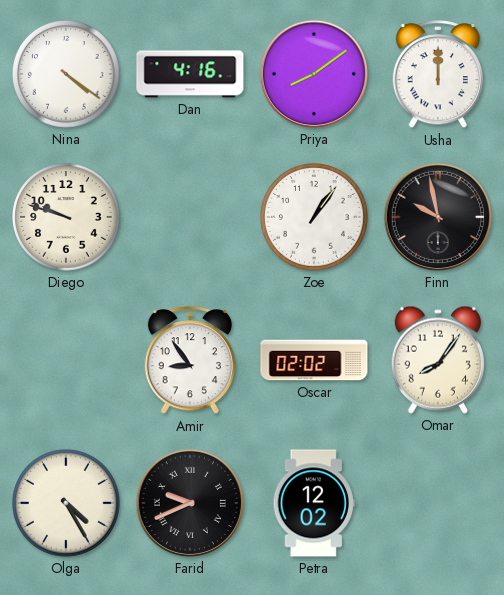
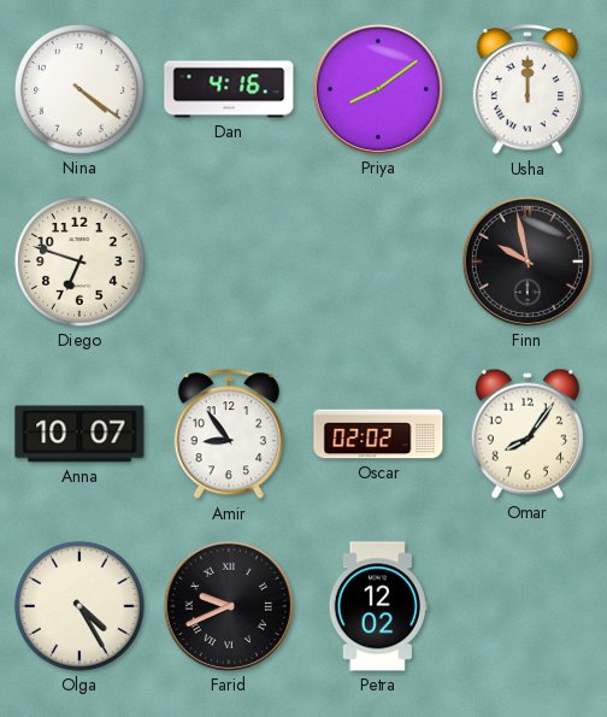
Diego: 9:48 -> 6:48
Zoe: 1:06 -> none
Anna: none -> 10:07
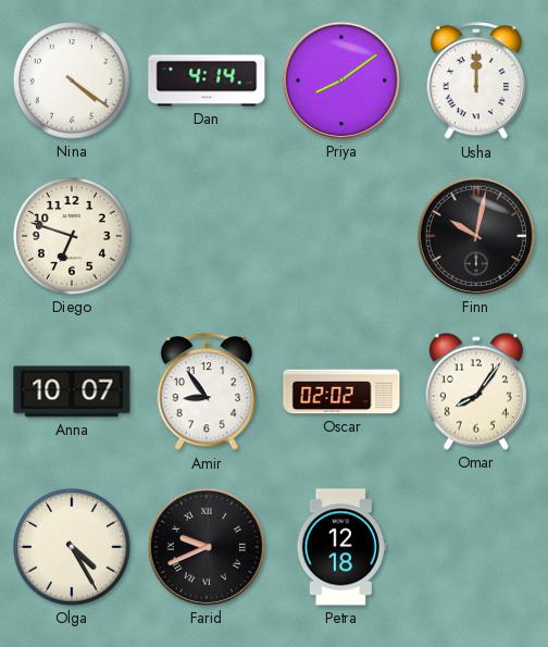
Dan: 4:16 -> 4:14
Finn: 9:58 -> 10:02
Petra: 12:02 -> 12:18
